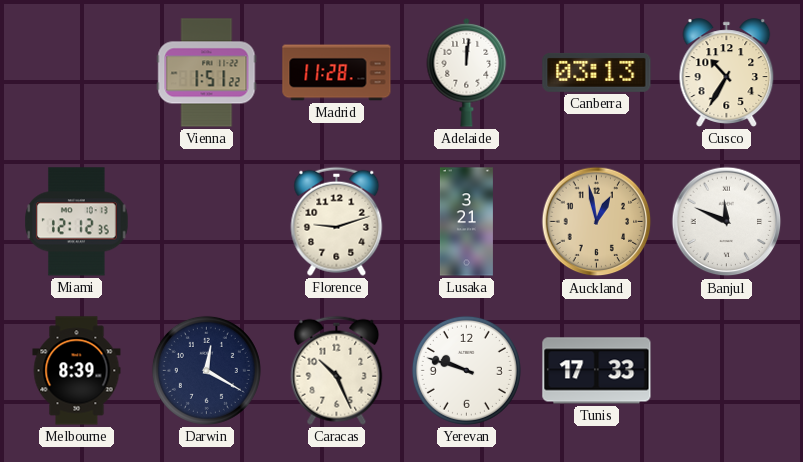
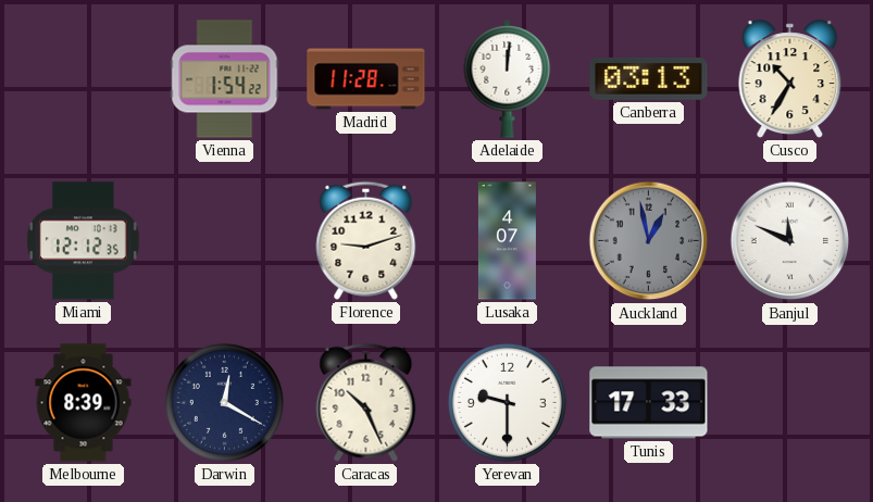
Vienna: 1:51 -> 1:54
Lusaka: 3:21 -> 4:07
Auckland dial: champagne -> grey
Yerevan: 9:48 -> 9:30
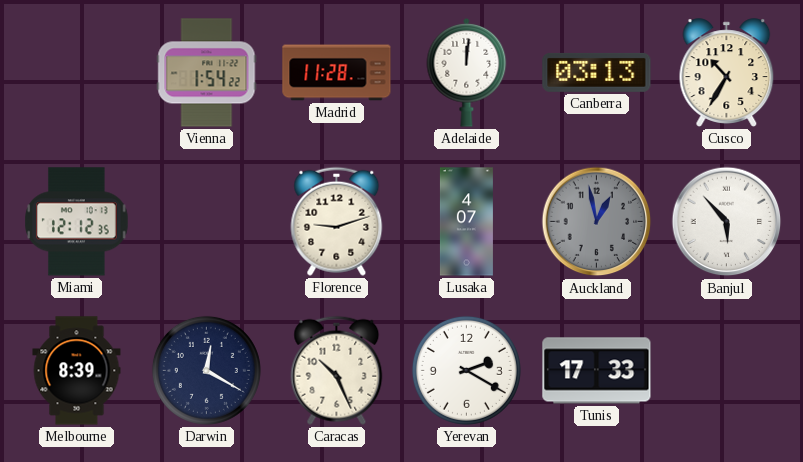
Banjul: 11:49 -> 5:53
Yerevan: 9:30 -> 2:20
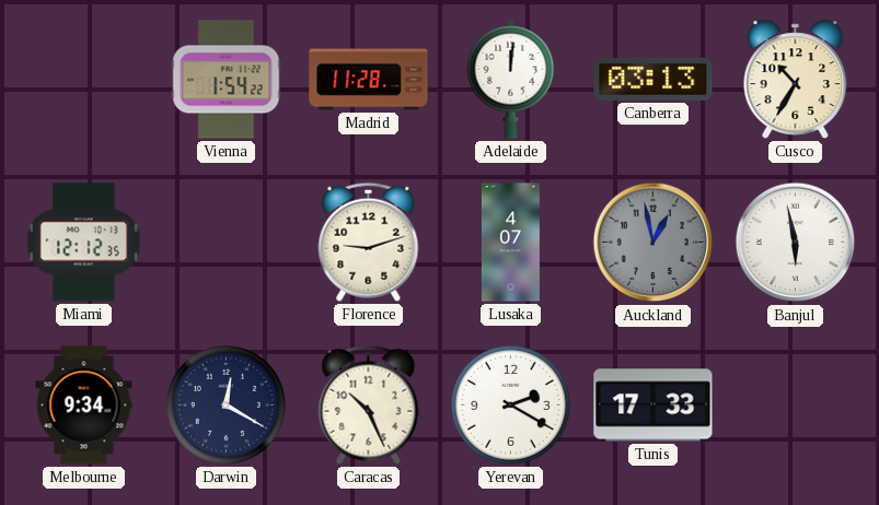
Banjul: 5:53 -> 5:58
Melbourne: 8:39 -> 9:34
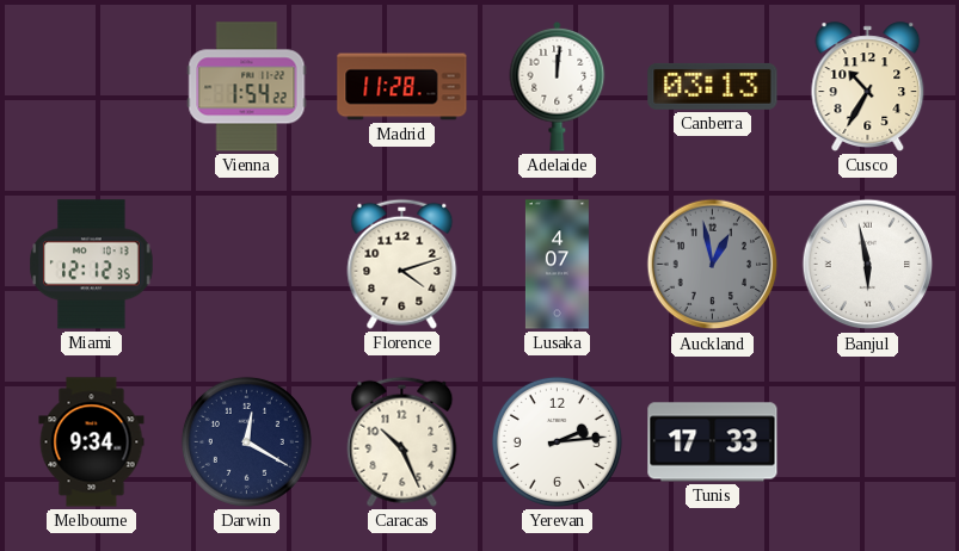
Florence: 9:12 -> 4:12
Yerevan: 2:20 -> 2:14
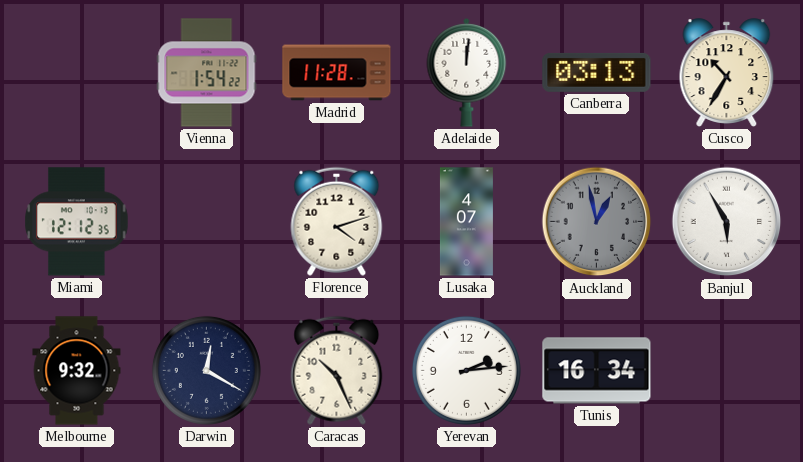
Banjul: 5:58 -> 5:55
Melbourne: 9:34 -> 9:32
Tunis: 17:33 -> 16:34
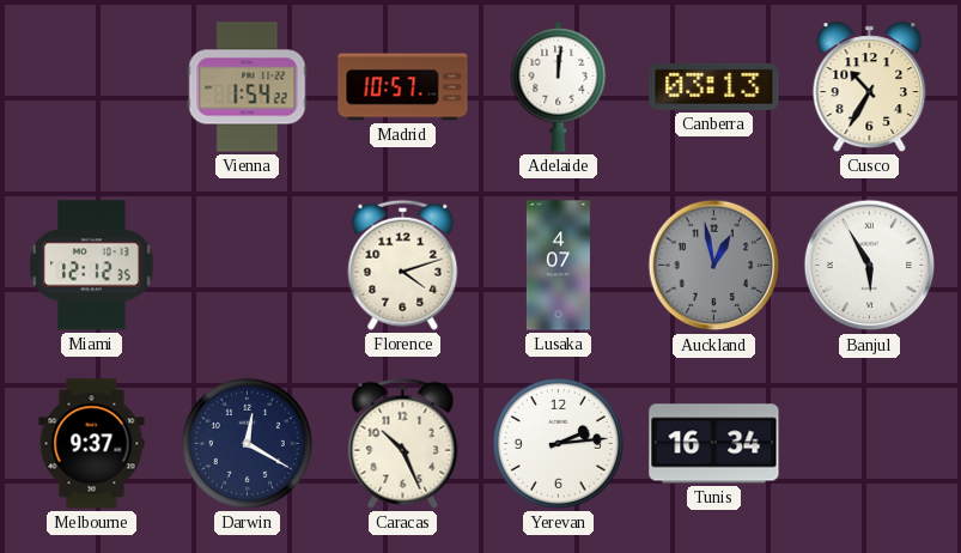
Madrid: 11:28 -> 10:57
Melbourne: 9:32 -> 9:37
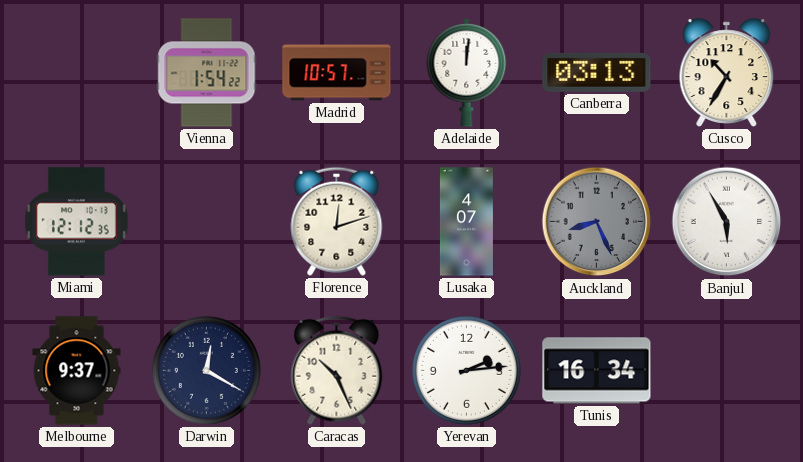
Florence: 4:12 -> 12:12
Auckland: 12:58 -> 8:26
